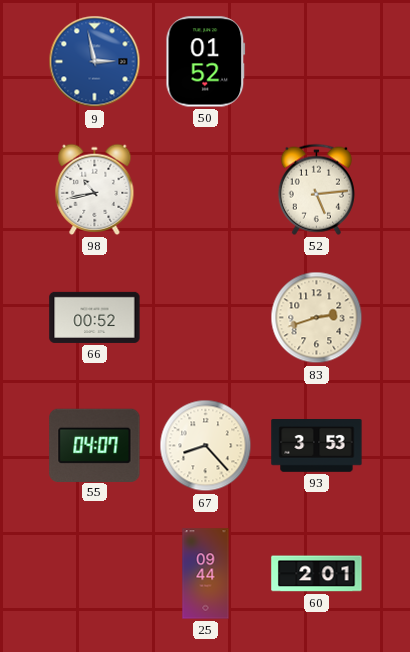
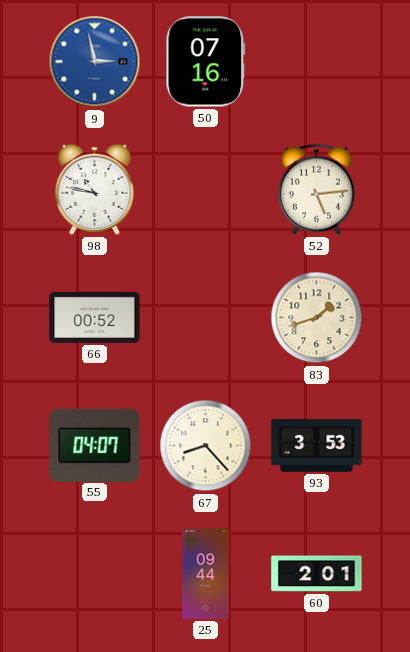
50: 01:52 -> 07:16
98: 10:43 -> 10:47
83: 2:42 -> 1:42
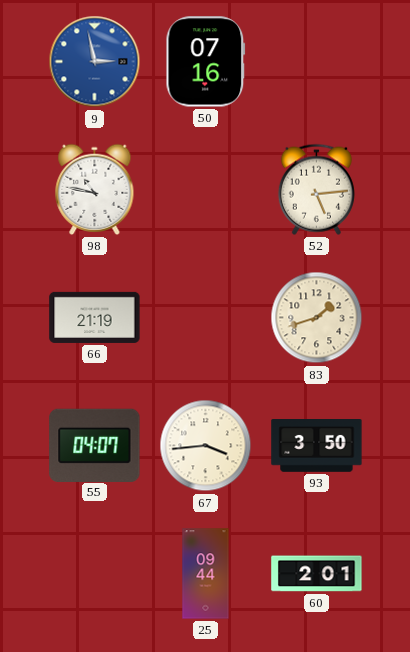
66: 00:52 -> 21:19
67: 8:23 -> 3:44
93: 3:53 -> 3:50
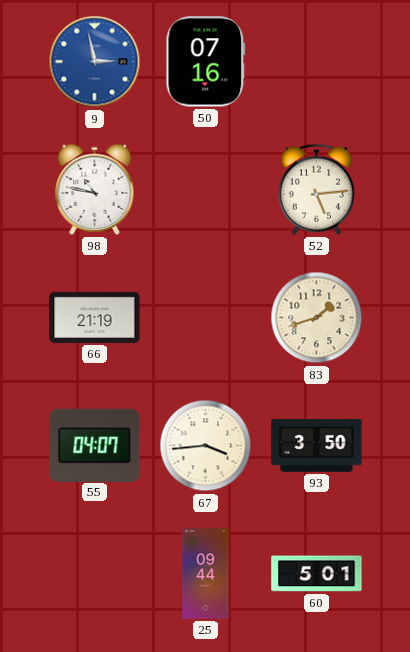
60: 2:01 -> 5:01
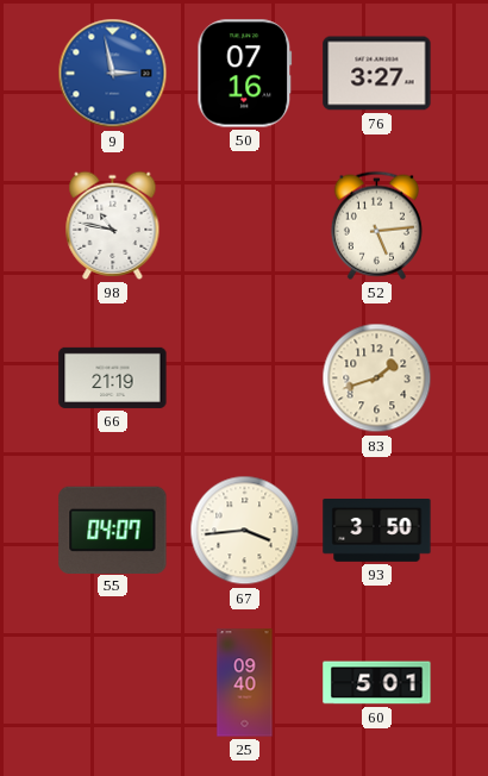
76: none -> 3:27
25: 09:44 -> 09:40
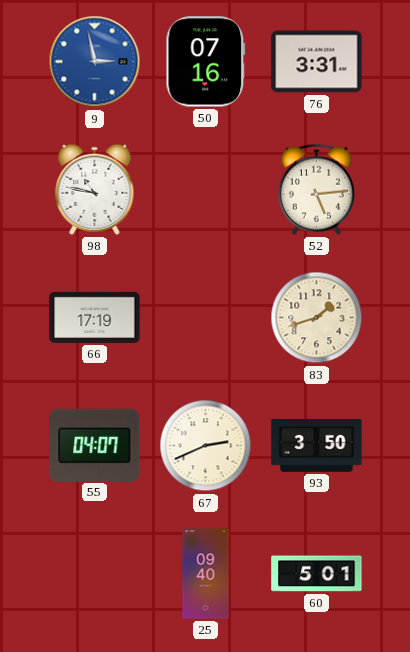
76: 3:27 -> 3:31
66: 21:19 -> 17:19
67: 3:44 -> 2:41
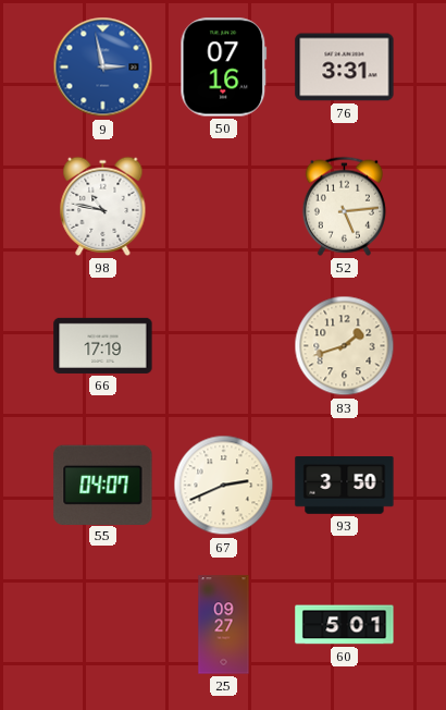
25: 09:40 -> 09:27
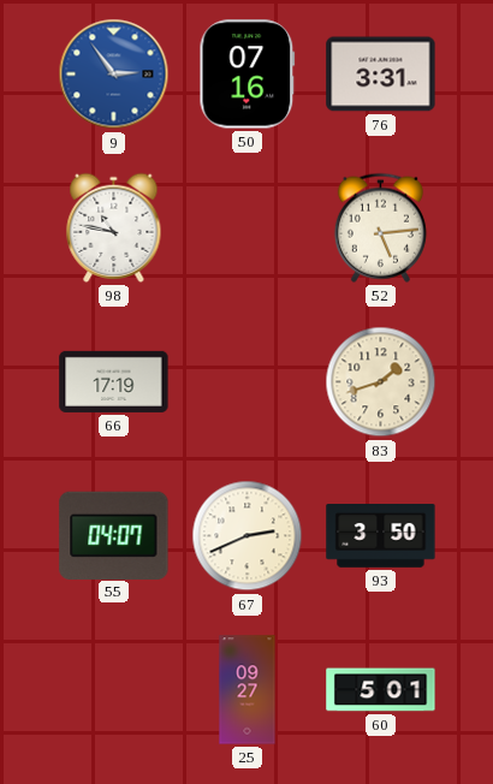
9: 2:58 -> 2:54
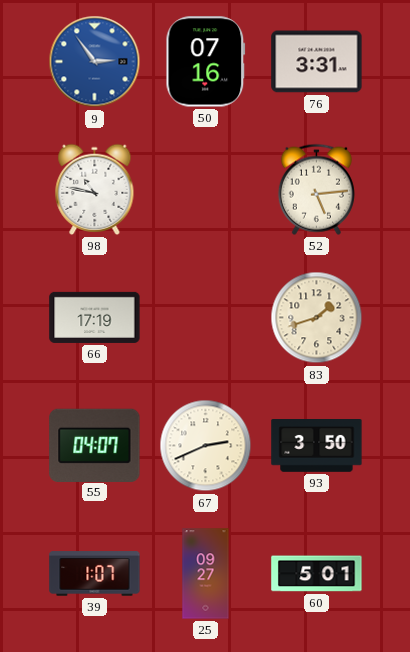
39: none -> 1:07
